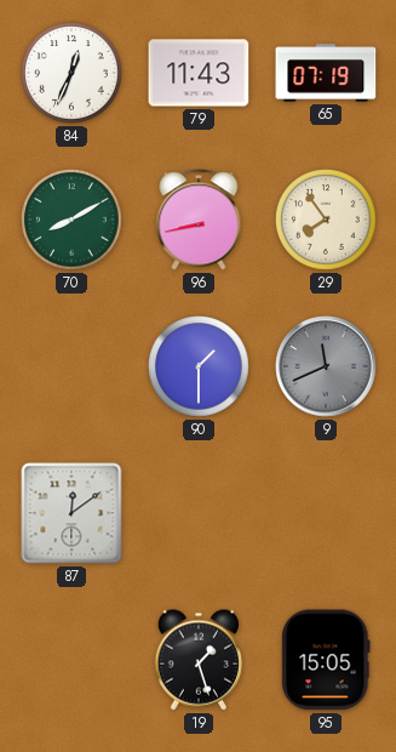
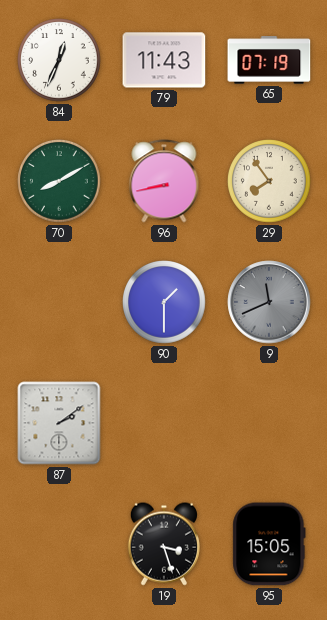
87: 12:09 -> 2:09
19: 1:27 -> 3:27
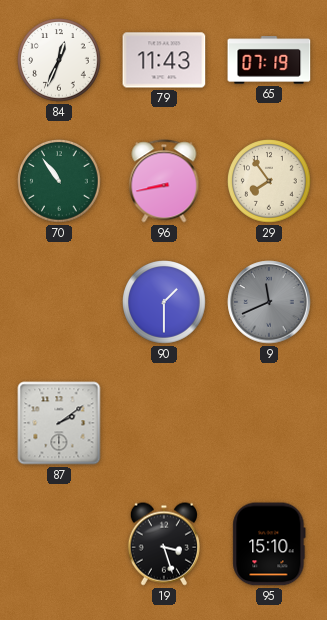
70: 8:10 -> 10:54
95: 15:05 -> 15:10
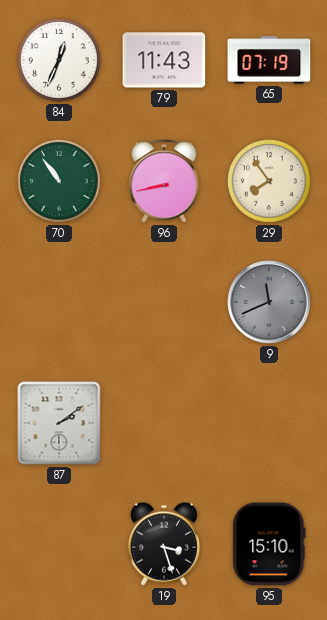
90: 1:30 -> none
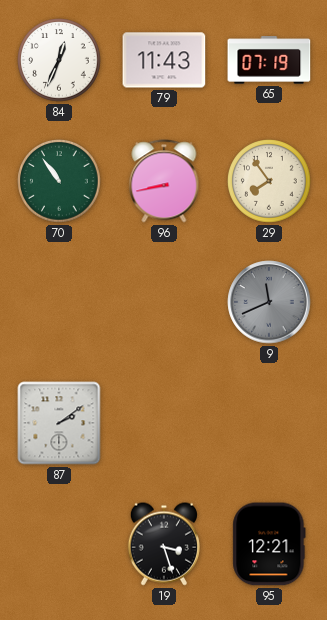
95: 15:10 -> 12:21
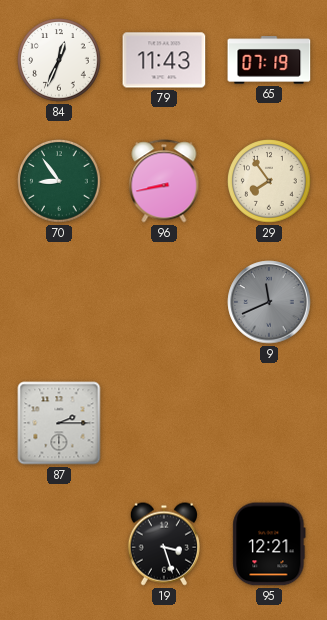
70: 10:54 -> 8:54
87: 2:09 -> 2:15
